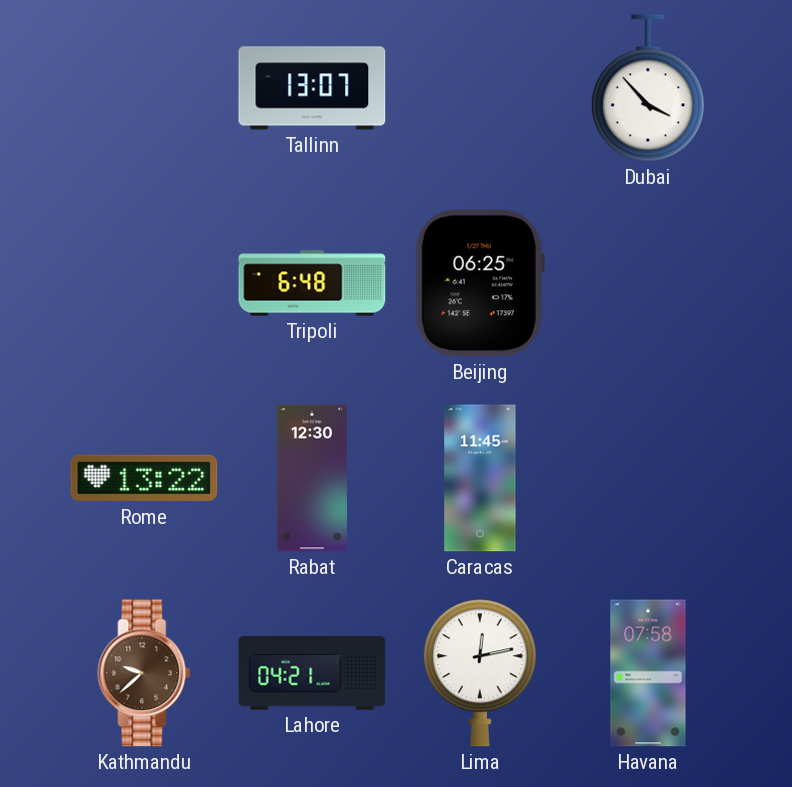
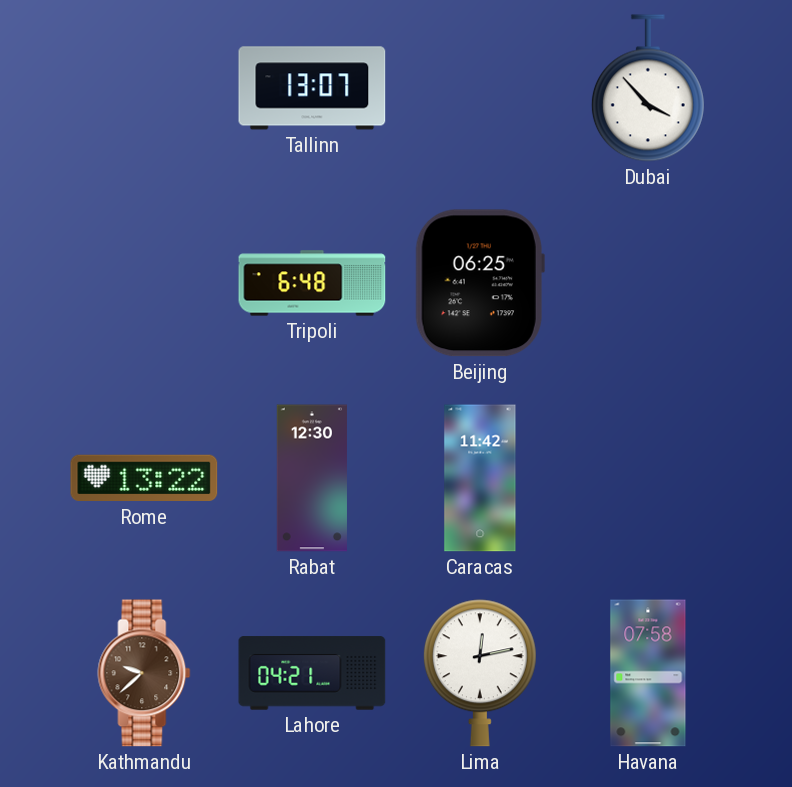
Caracas: 11:45 -> 11:42
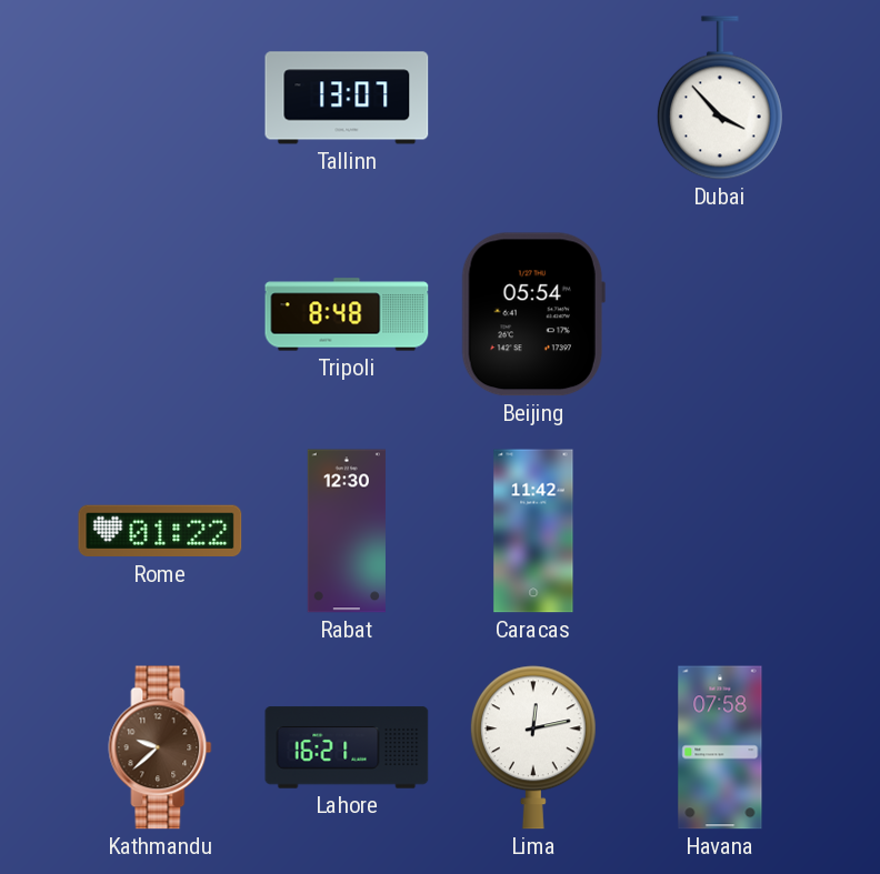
Tripoli: 6:48 -> 8:48
Beijing: 06:25 -> 05:54
Rome: 13:22 -> 01:22
Lahore: 04:21 -> 16:21
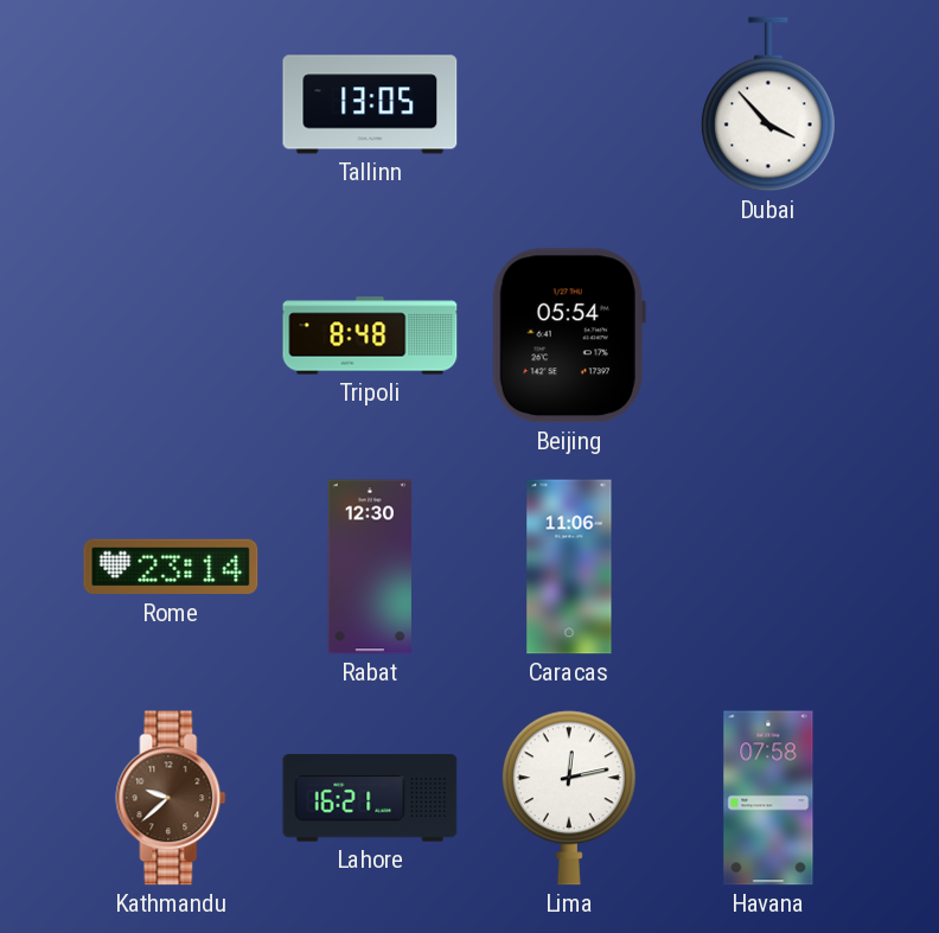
Tallinn: 13:07 -> 13:05
Rome: 01:22 -> 23:14
Caracas: 11:42 -> 11:06
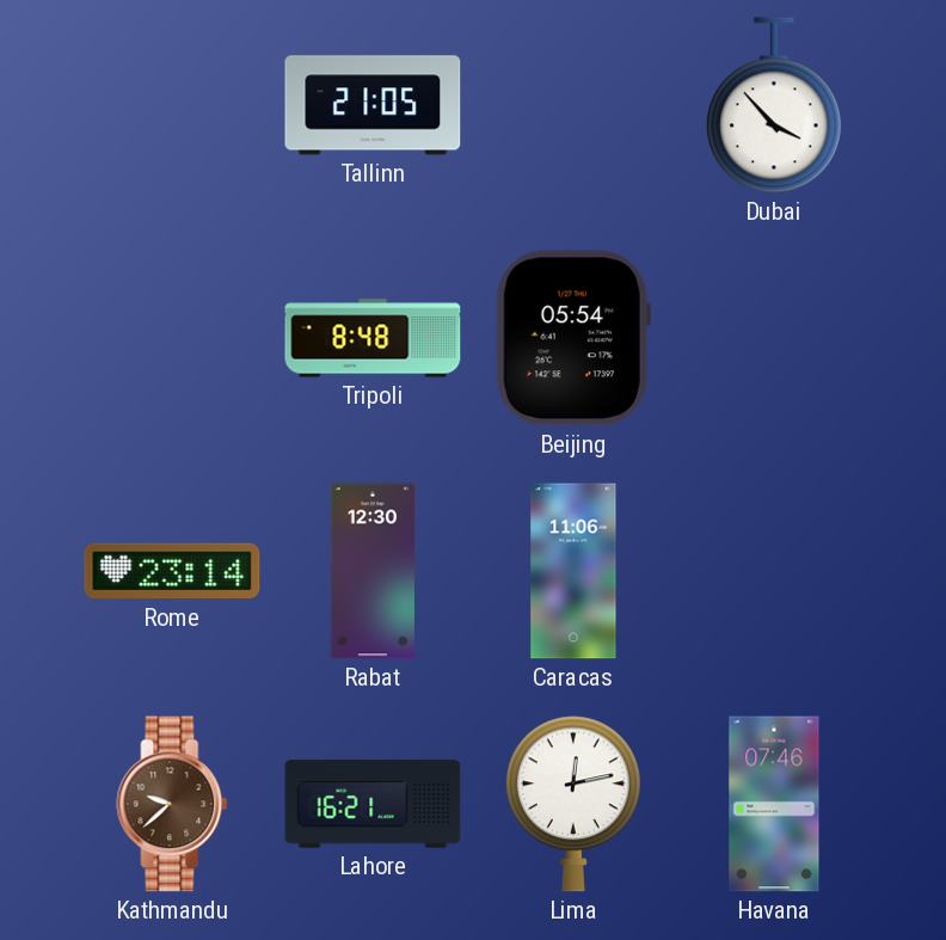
Tallinn: 13:05 -> 21:05
Havana: 07:58 -> 07:46
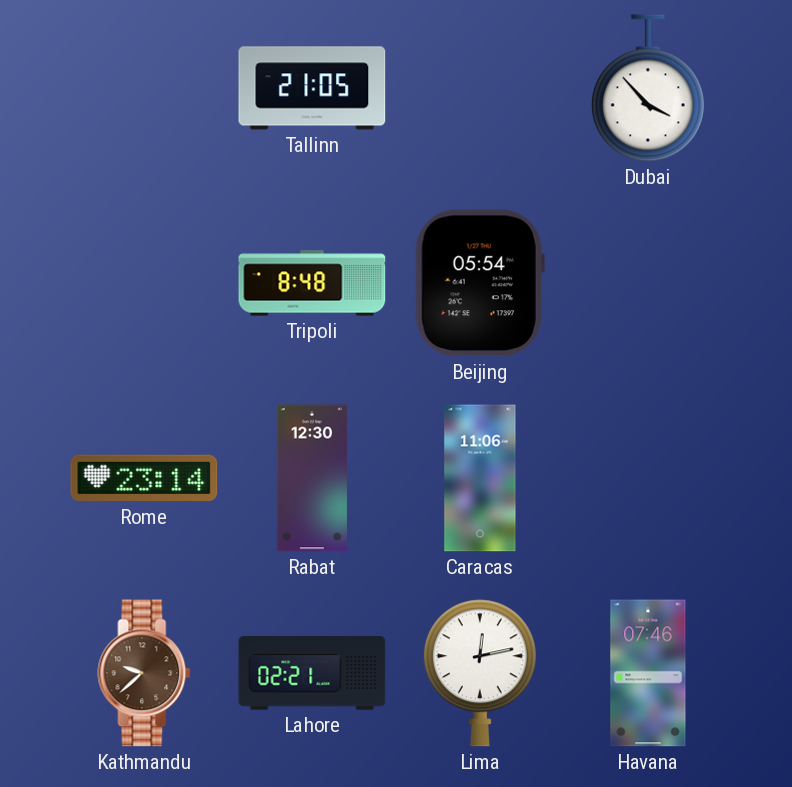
Lahore: 16:21 -> 02:21
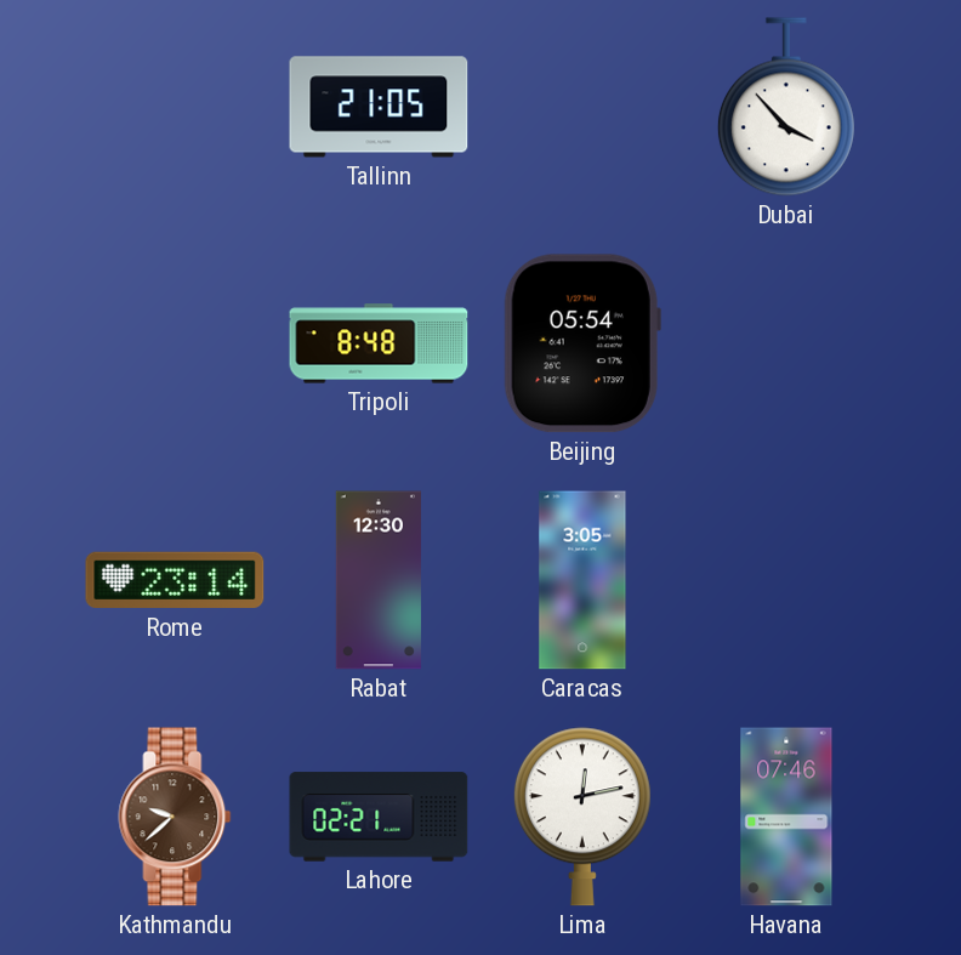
Caracas: 11:06 -> 3:05
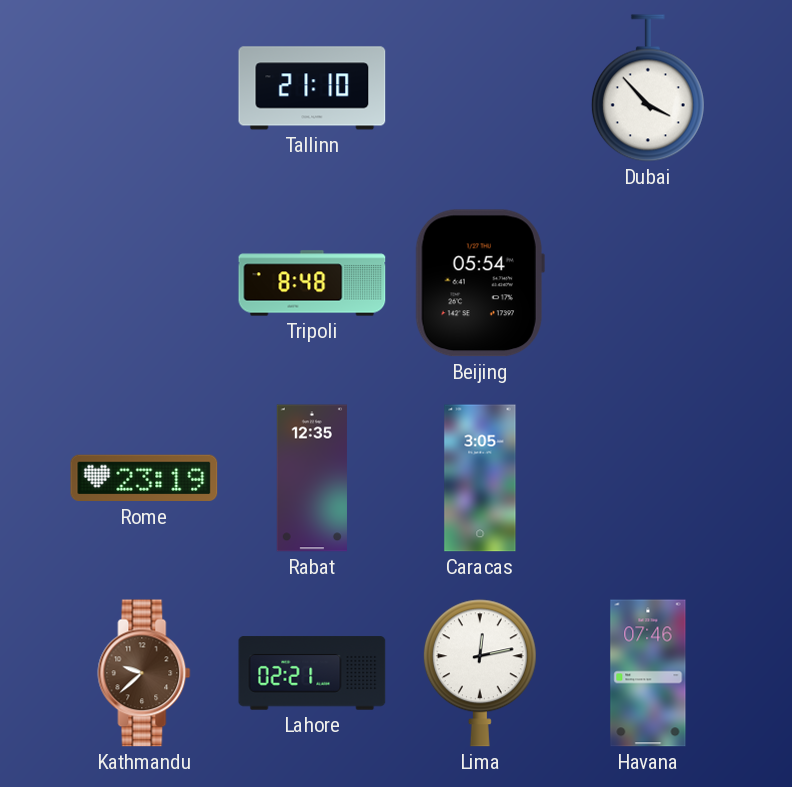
Tallinn: 21:05 -> 21:10
Rome: 23:14 -> 23:19
Rabat: 12:30 -> 12:35
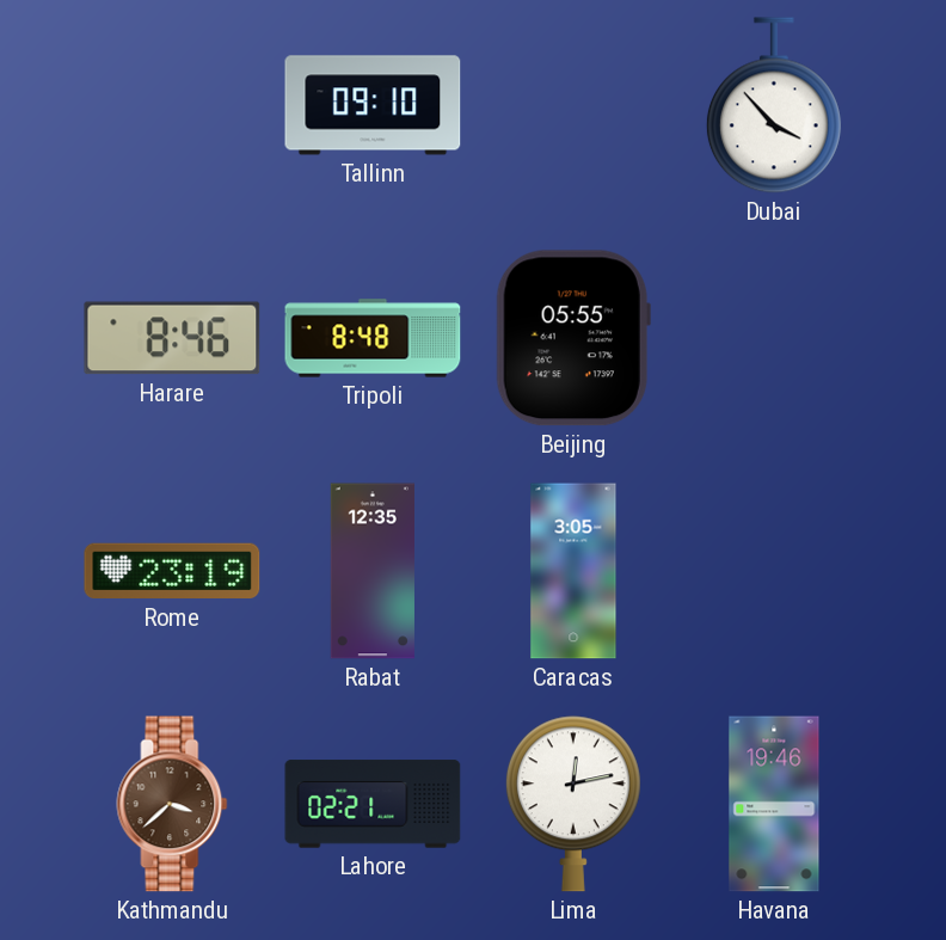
Tallinn: 21:10 -> 09:10
Harare: none -> 8:46
Beijing: 05:54 -> 05:55
Kathmandu: 9:38 -> 3:38
Havana: 07:46 -> 19:46
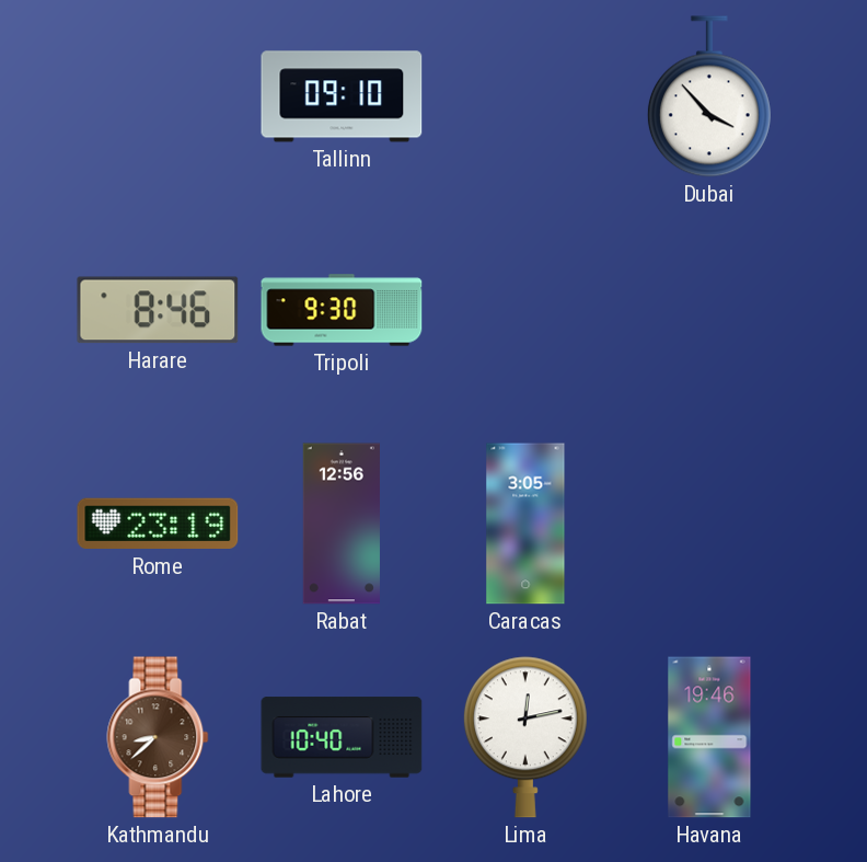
Tripoli: 8:48 -> 9:30
Beijing: 05:55 -> none
Rabat: 12:35 -> 12:56
Kathmandu: 3:38 -> 8:38
Lahore: 02:21 -> 10:40
